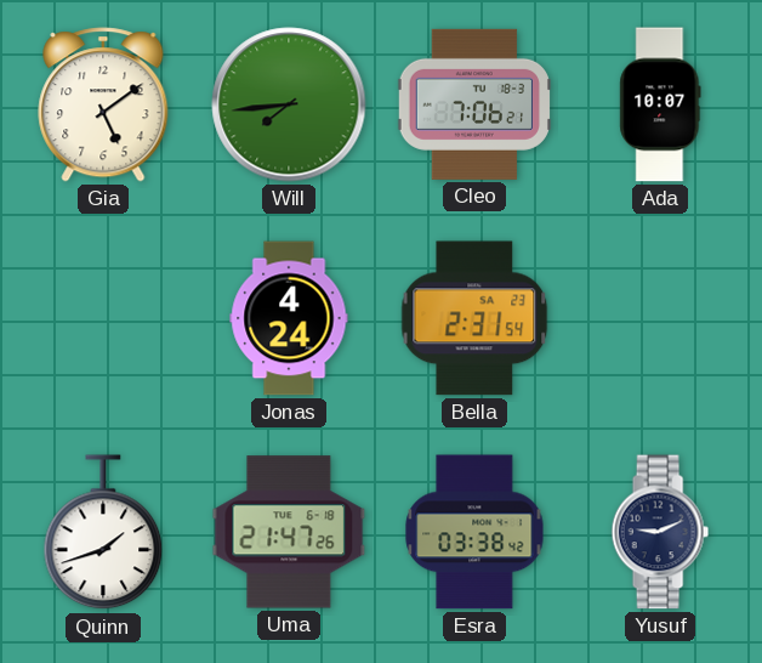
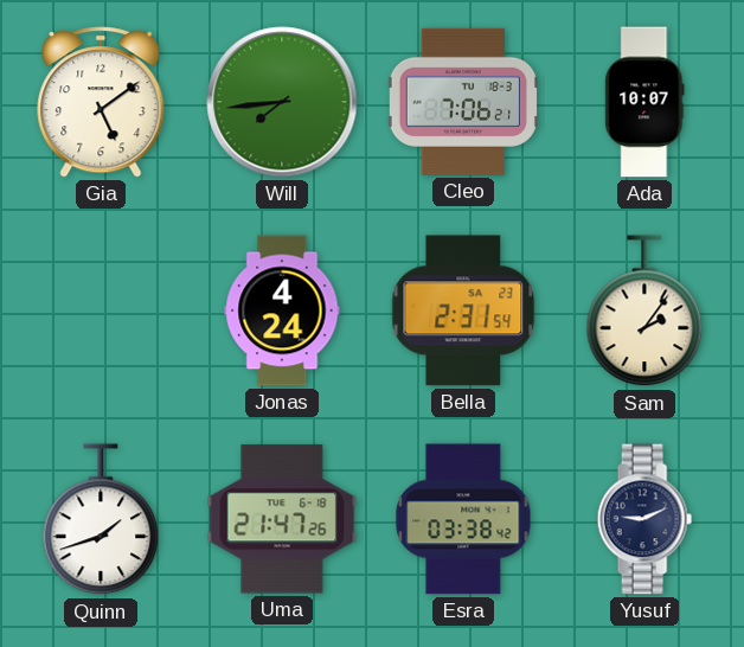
Sam: none -> 2:06
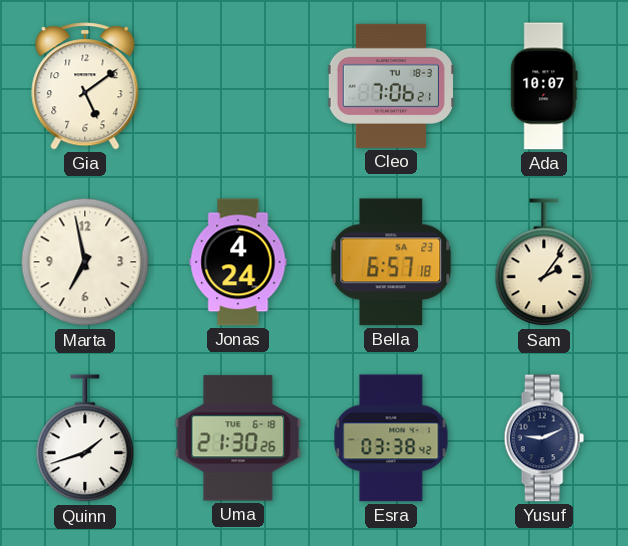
Will: 7:44 -> none
Marta: none -> 6:58
Bella: 2:31 -> 6:57
Uma: 21:47 -> 21:30
